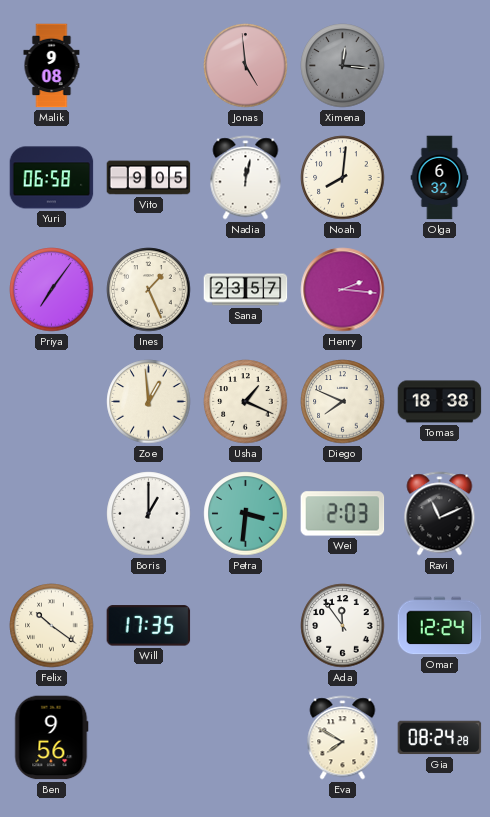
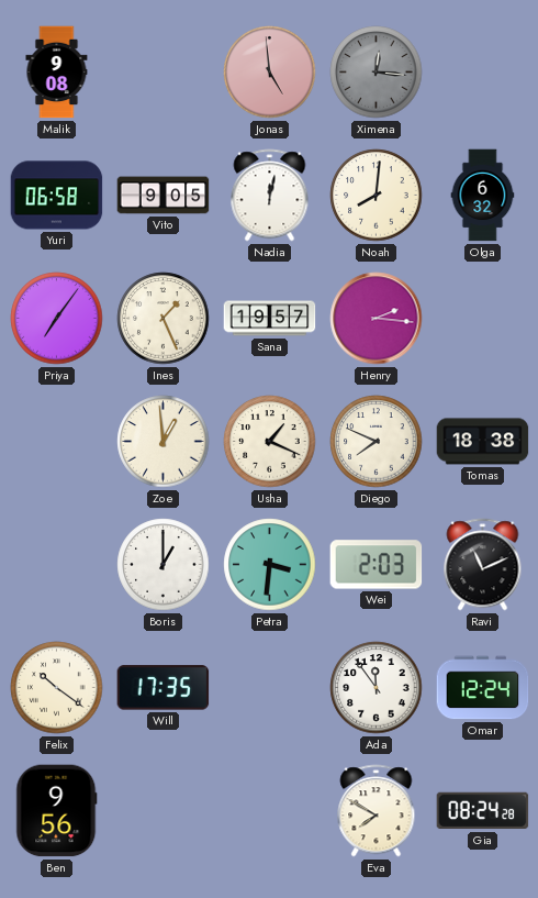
Sana: 23:57 -> 19:57
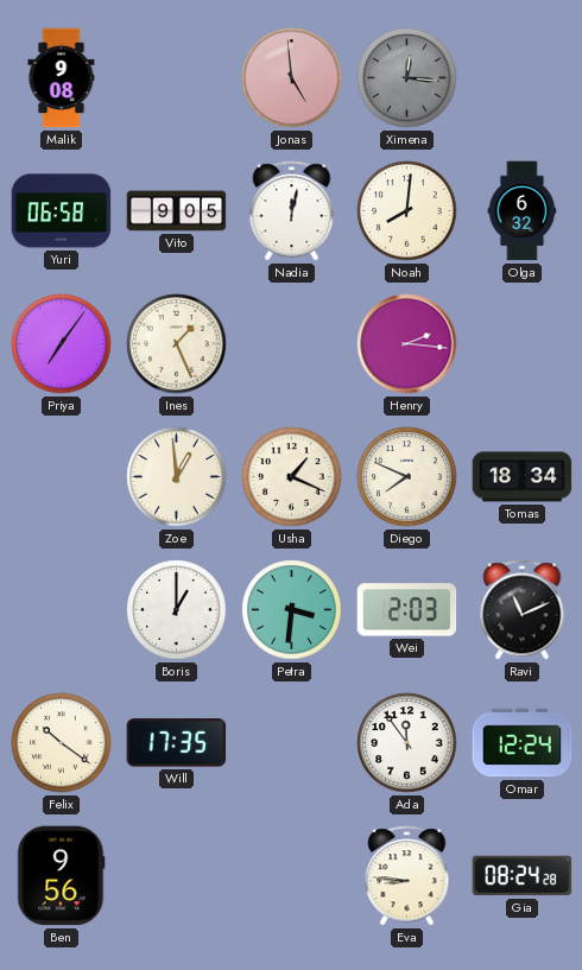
Sana: 19:57 -> none
Tomas: 18:38 -> 18:34
Eva: 7:50 -> 8:46
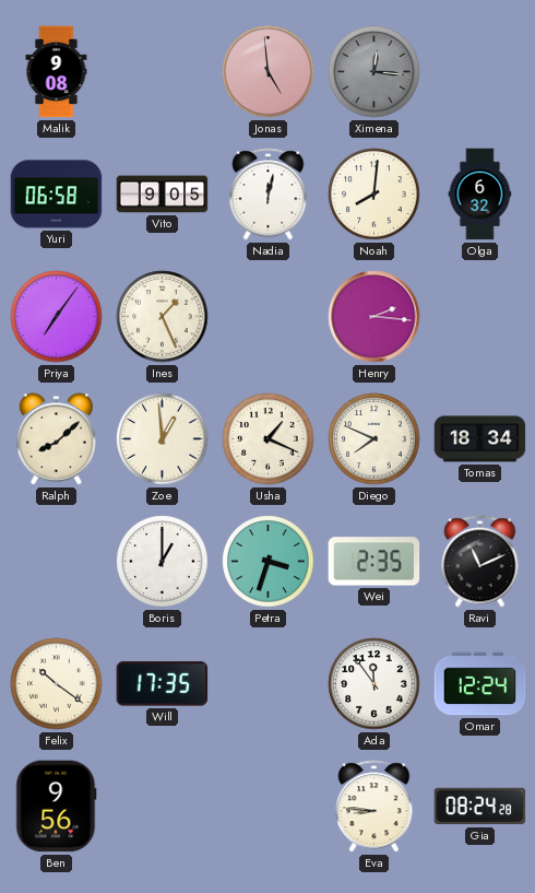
Ralph: none -> 8:08
Petra: 3:31 -> 3:33
Wei: 2:03 -> 2:35
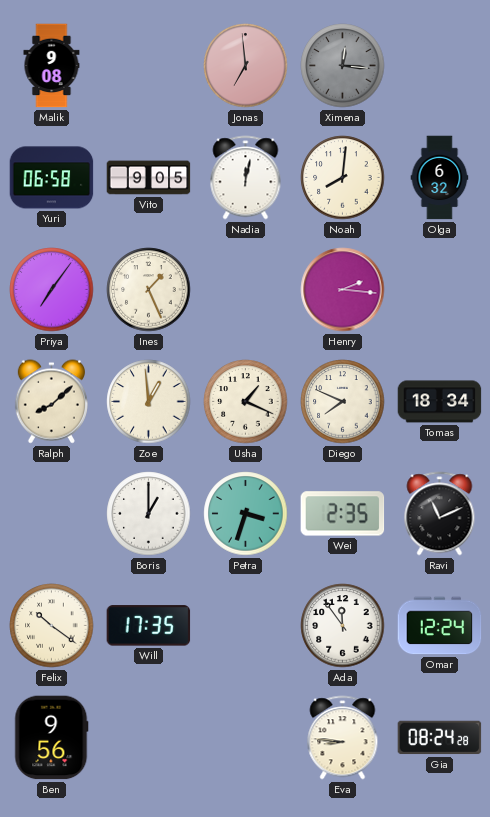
Jonas: 4:59 -> 6:59
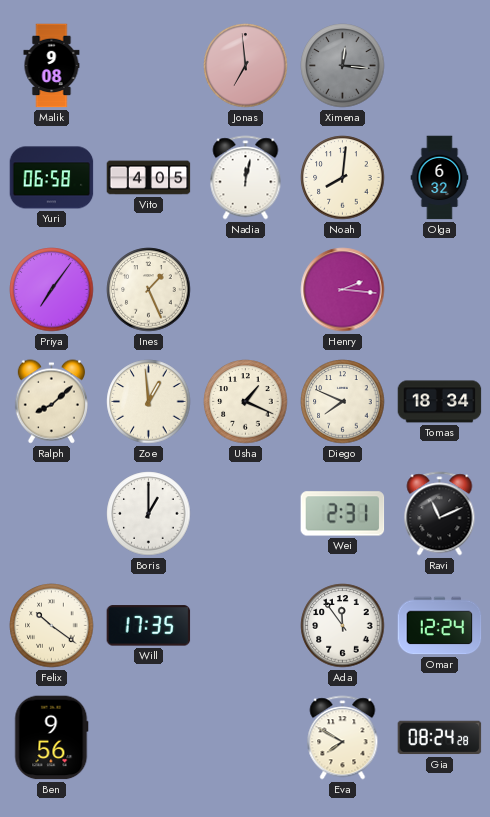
Vito: 9:05 -> 4:05
Petra: 3:33 -> none
Wei: 2:35 -> 2:31
Eva: 8:46 -> 7:50
